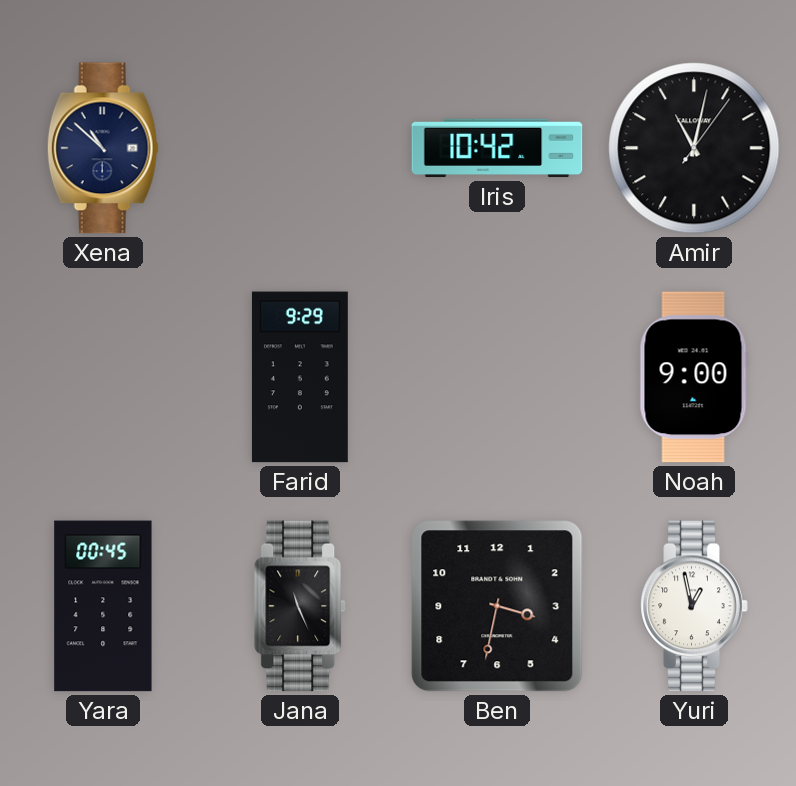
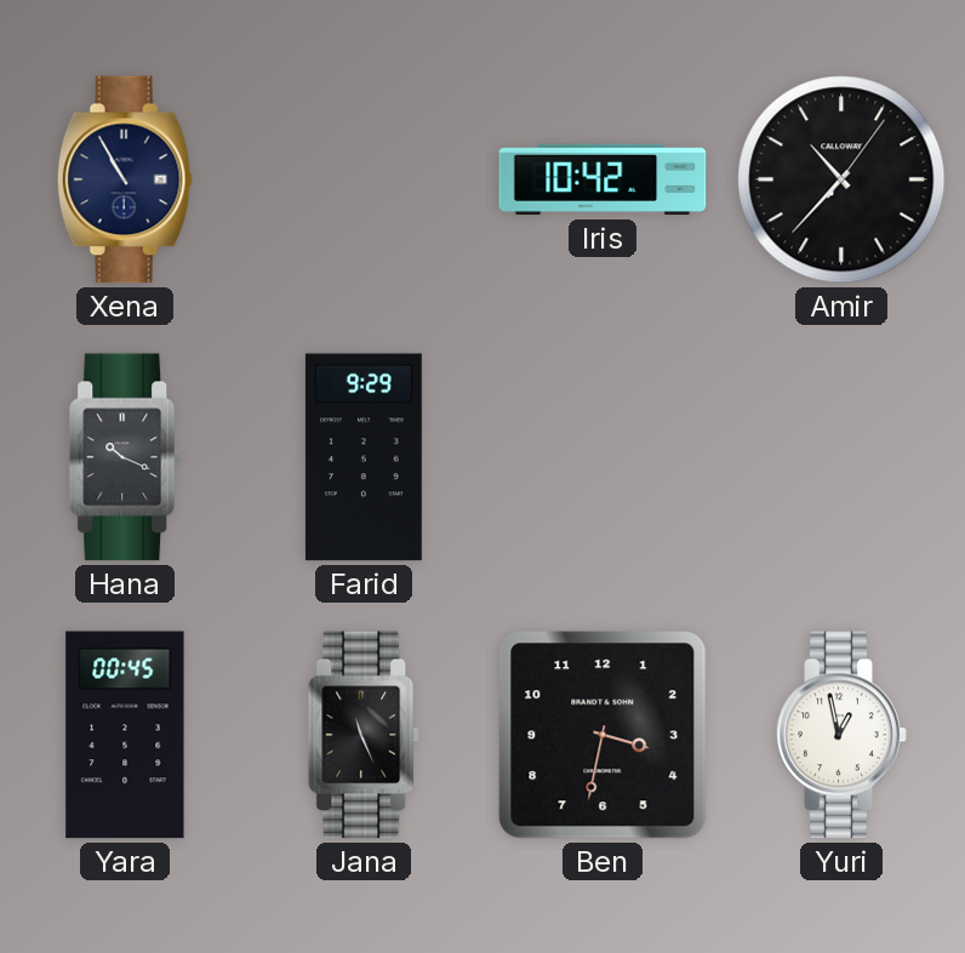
Xena: 10:52 -> 10:55
Amir: 11:02 -> 10:37
Hana: none -> 10:19
Noah: 9:00 -> none
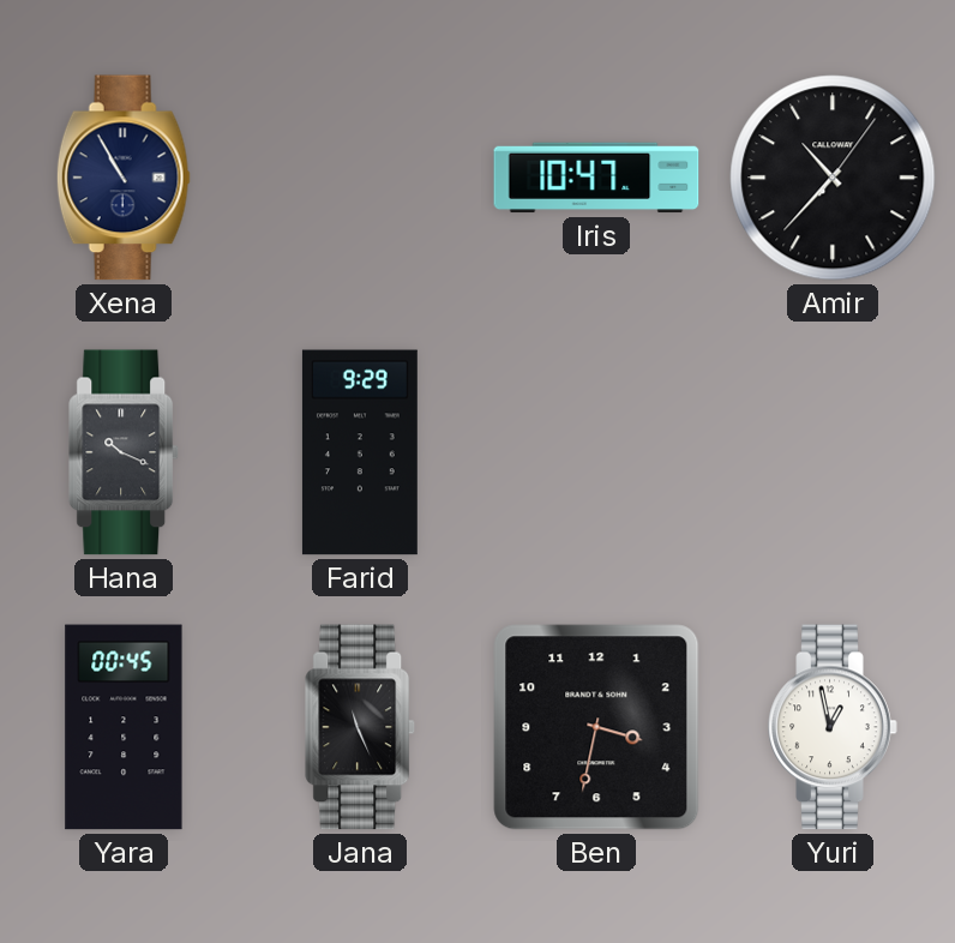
Iris: 10:42 -> 10:47
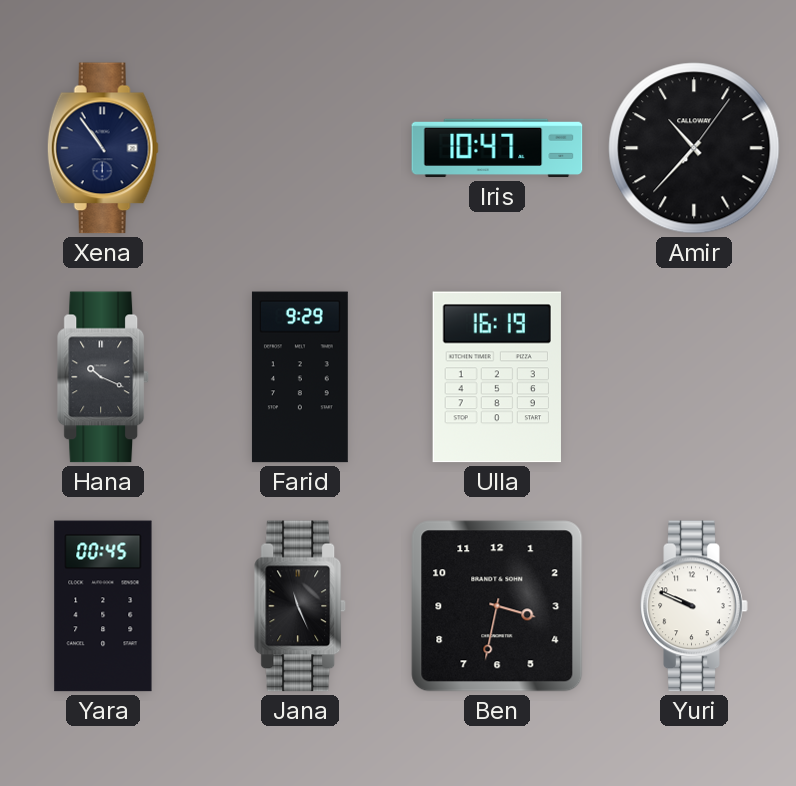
Xena: 10:55 -> 10:54
Ulla: none -> 16:19
Yuri: 12:58 -> 9:49
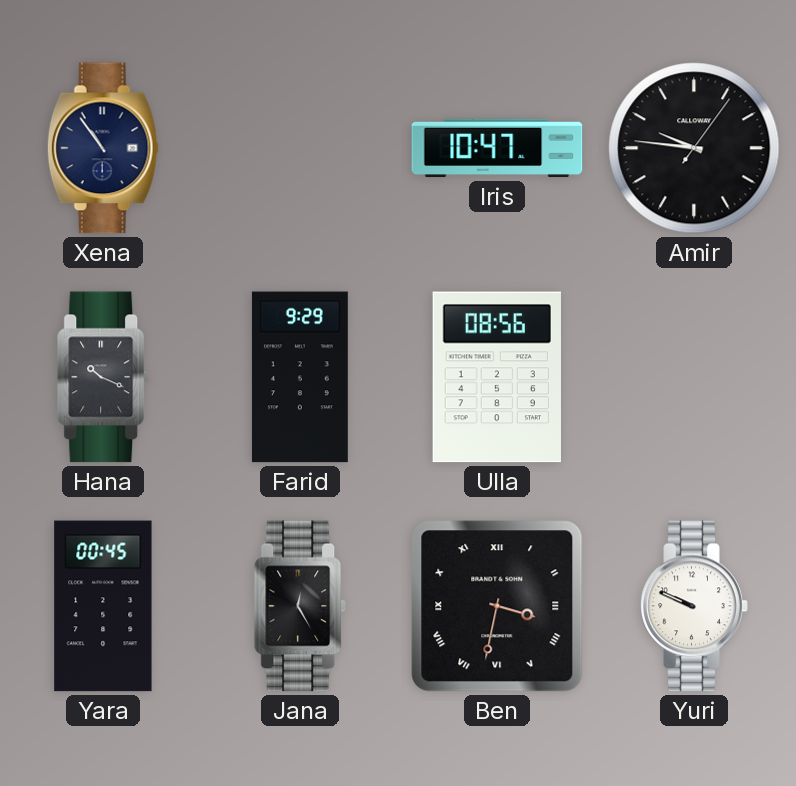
Amir: 10:37 -> 9:46
Ulla: 16:19 -> 08:56
Jana: 11:26 -> 12:25
Ben numerals: Arabic -> Roman
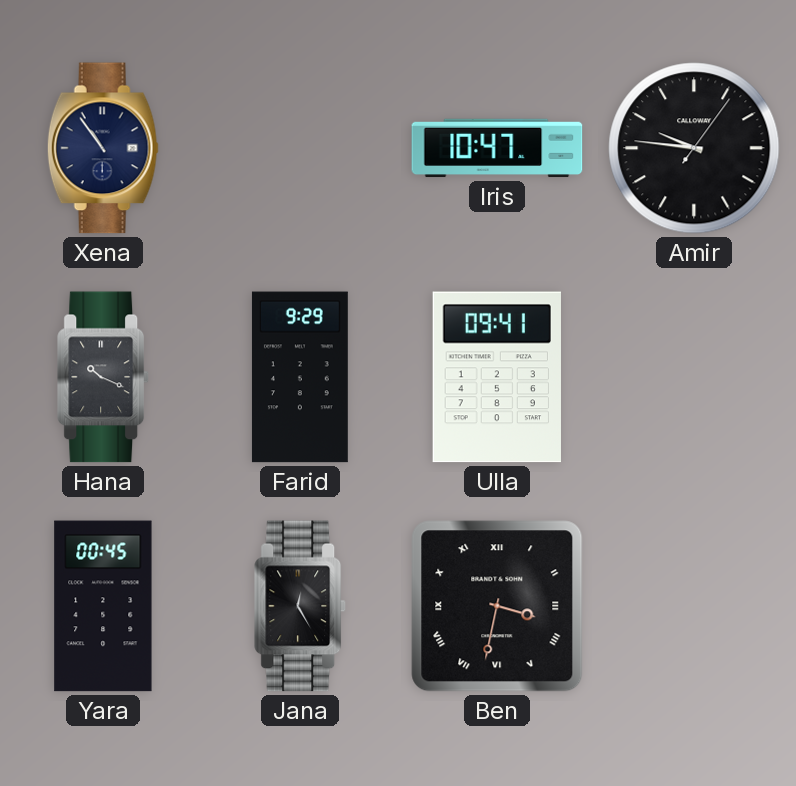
Ulla: 08:56 -> 09:41
Yuri: 9:49 -> none
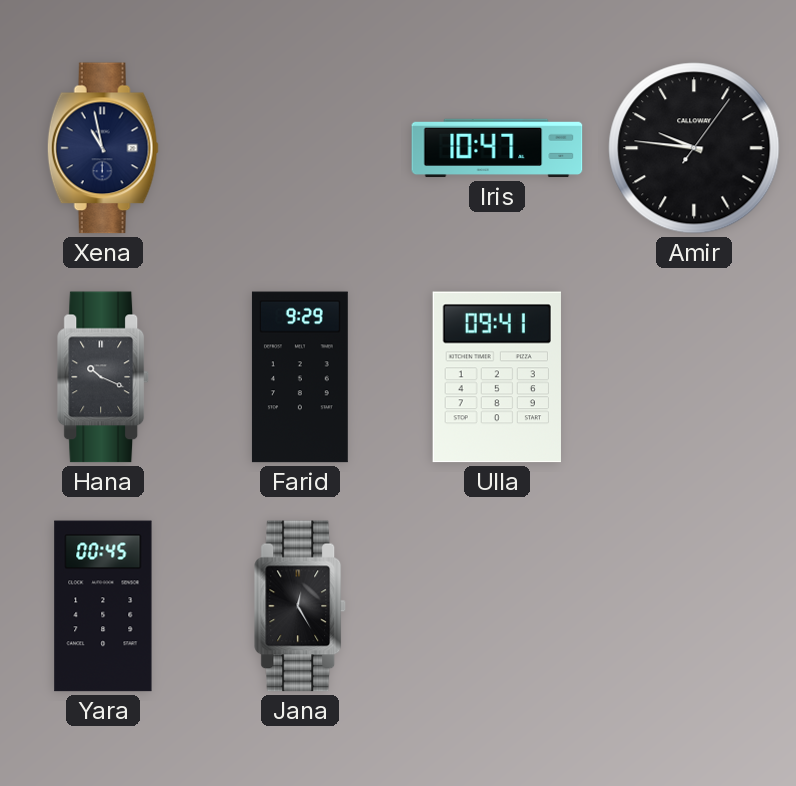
Xena: 10:54 -> 10:58
Ben: 3:32 -> none
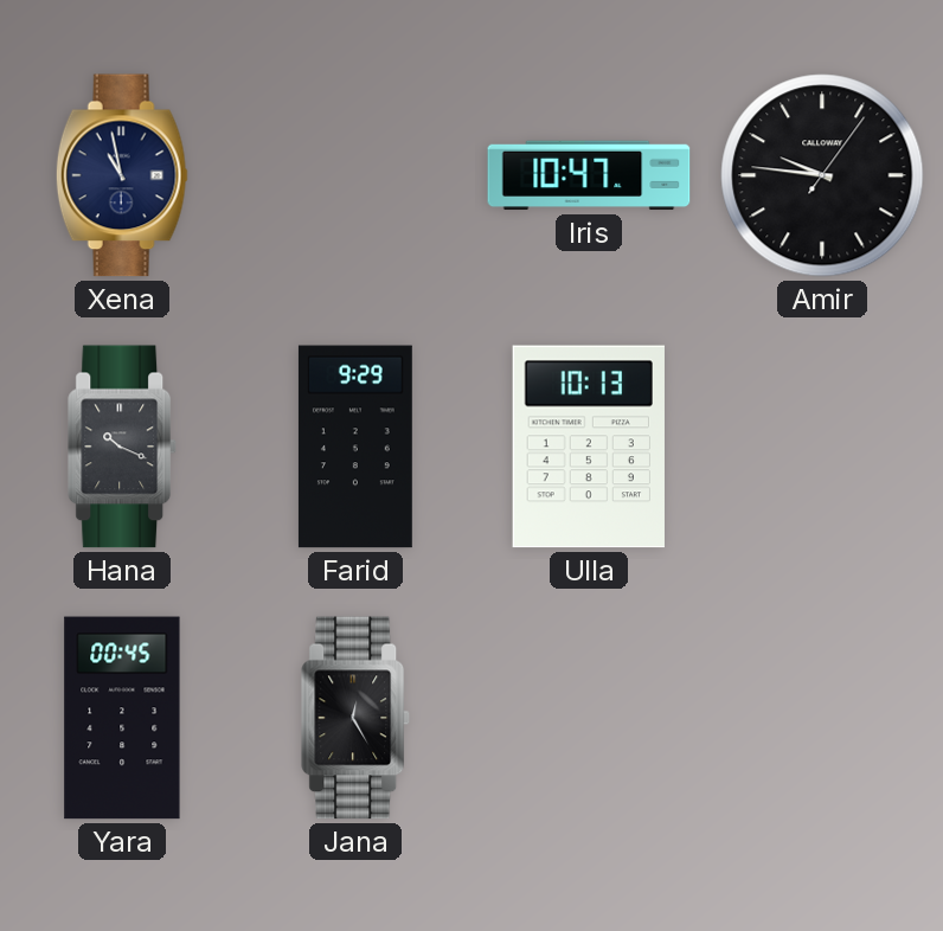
Ulla: 09:41 -> 10:13
